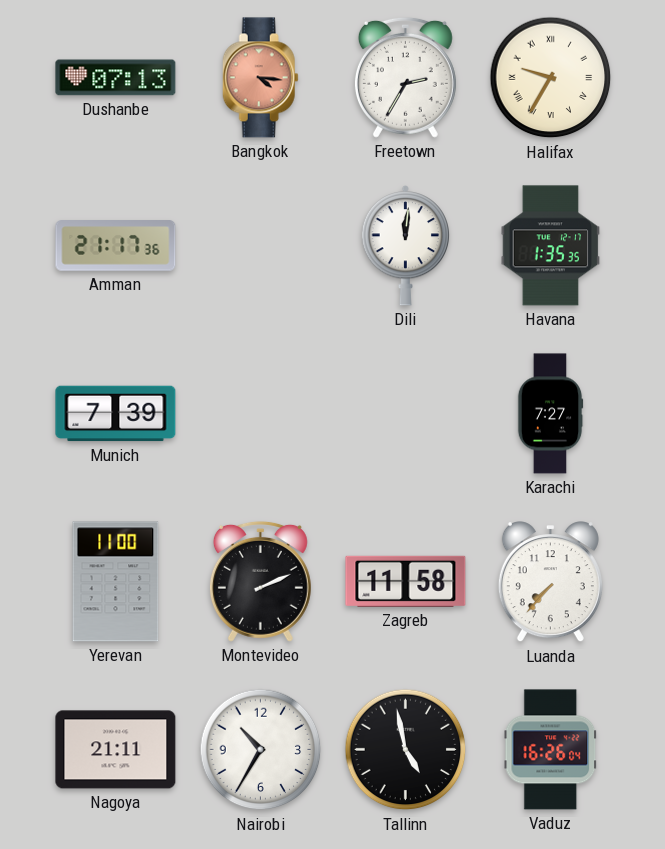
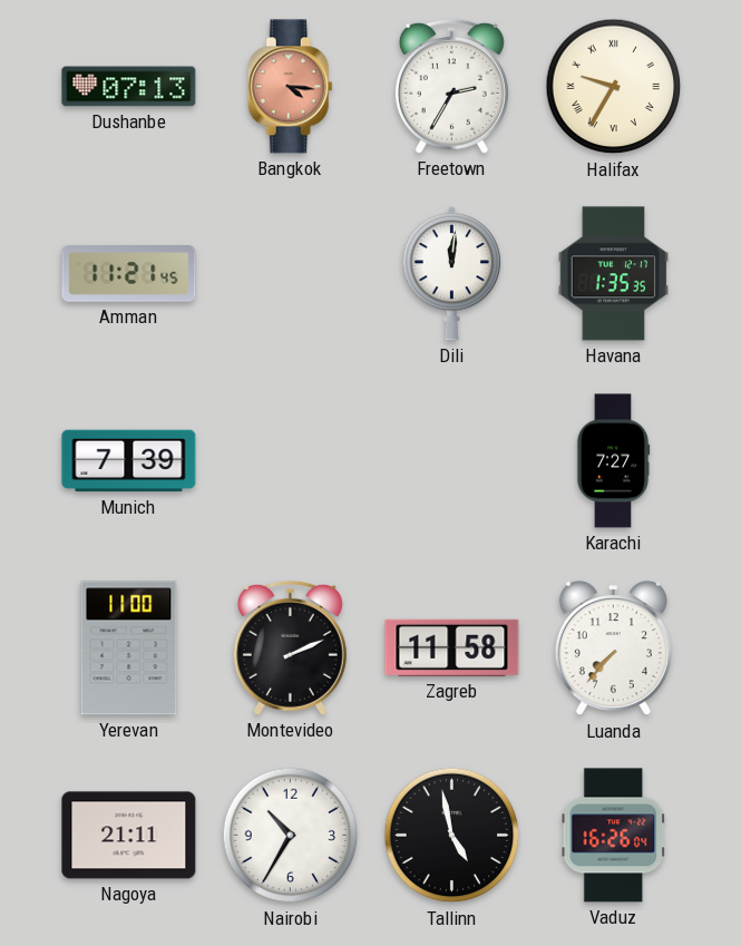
Amman: 21:17 -> 11:21
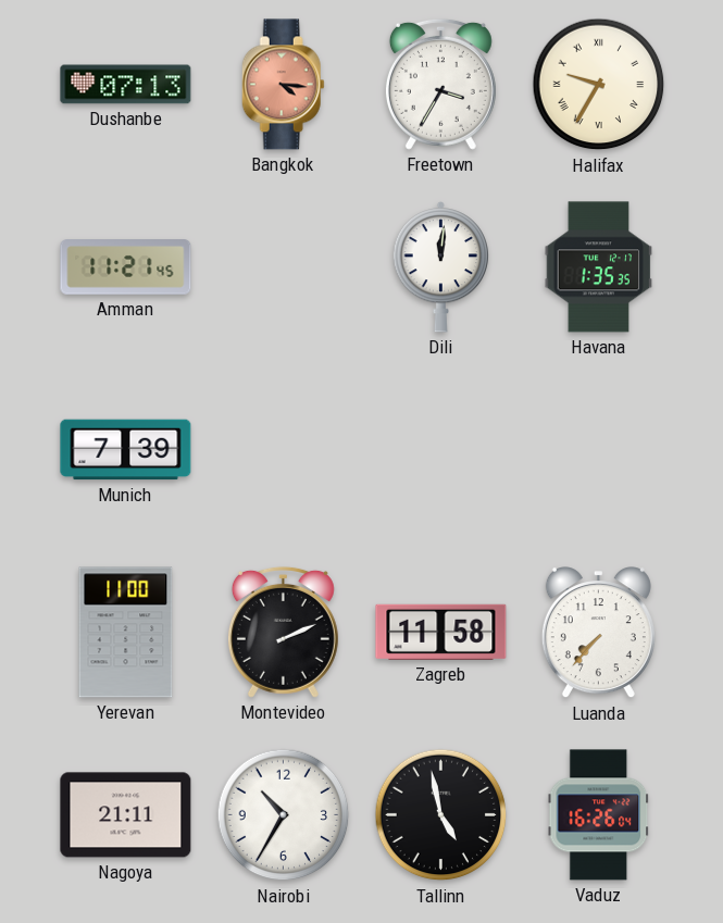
Freetown: 2:35 -> 3:35
Karachi: 7:27 -> none
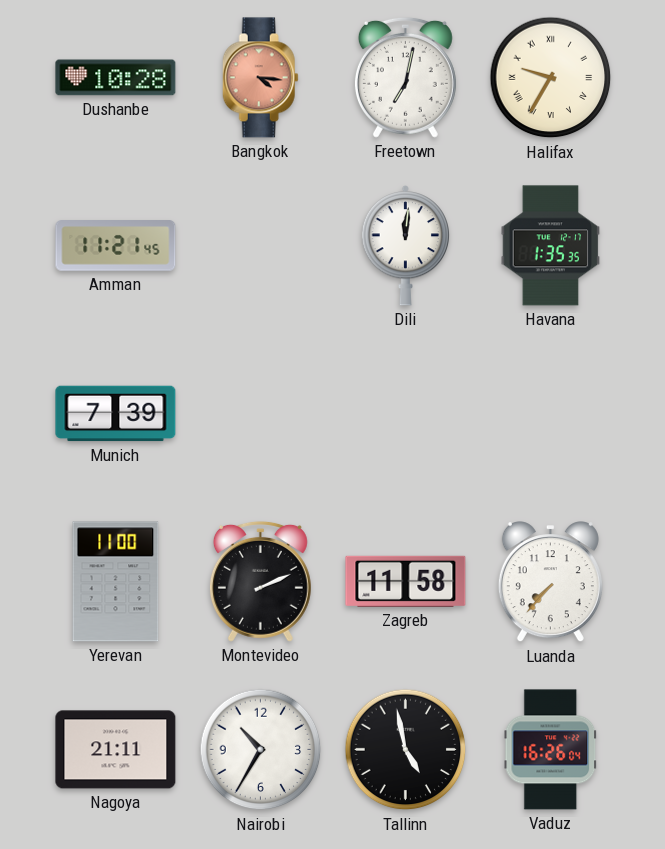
Dushanbe: 07:13 -> 10:28
Freetown: 3:35 -> 7:02
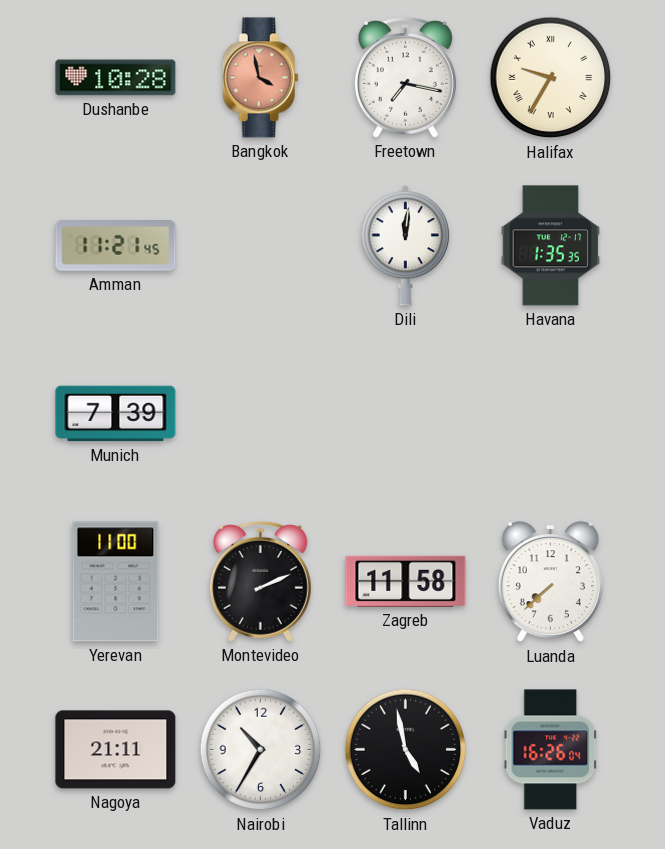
Bangkok: 4:16 -> 3:58
Freetown: 7:02 -> 7:17
Luanda: 7:37 -> 7:38
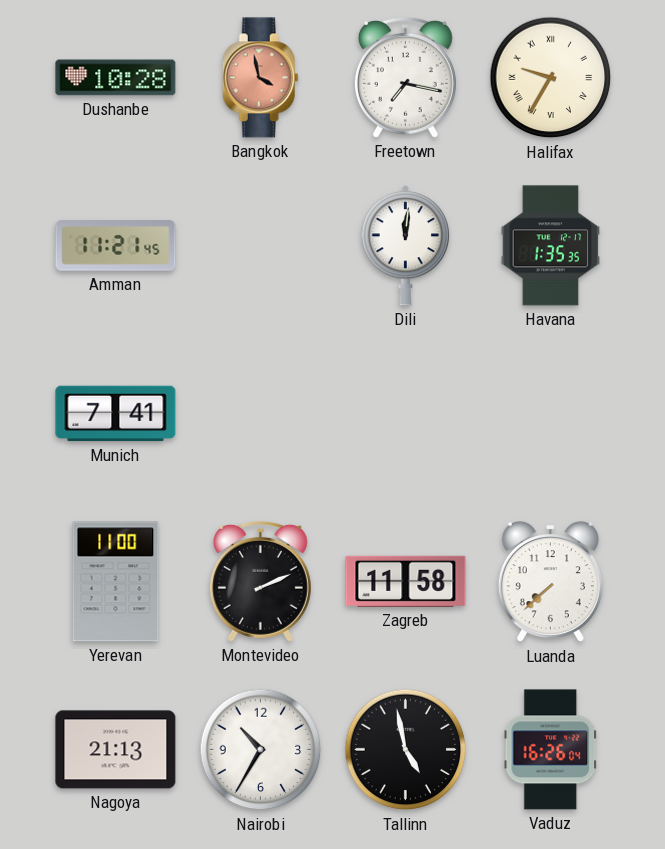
Munich: 7:39 -> 7:41
Nagoya: 21:11 -> 21:13
